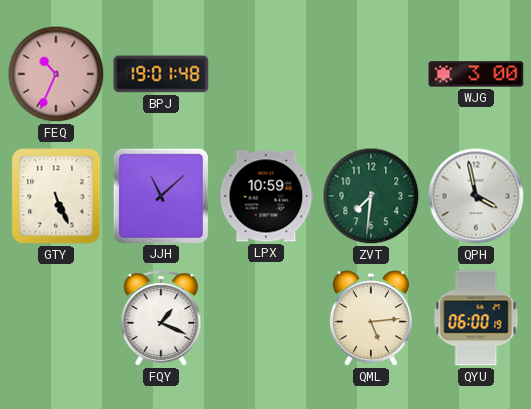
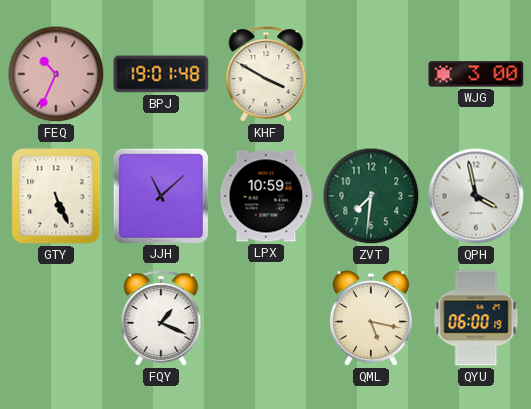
KHF: none -> 3:50
QML: 5:14 -> 5:17
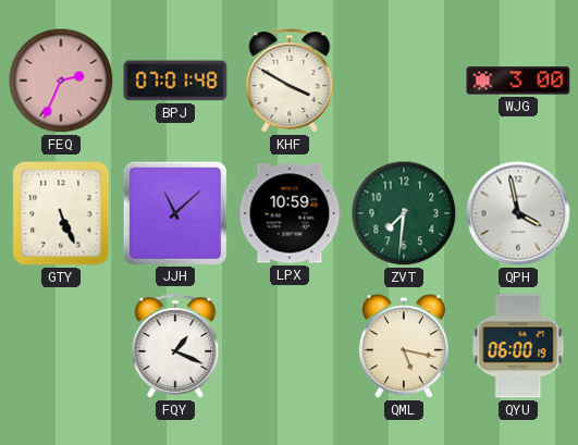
FEQ: 10:34 -> 2:34
BPJ: 19:01 -> 07:01
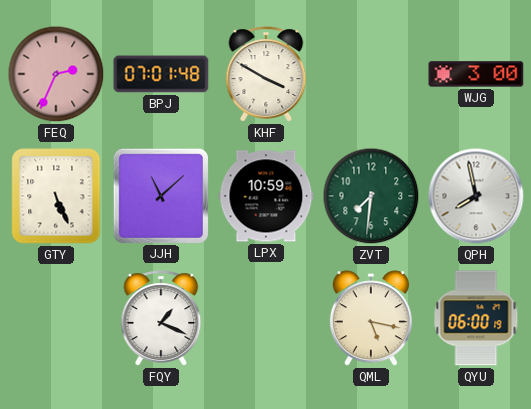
QPH: 3:58 -> 7:58
